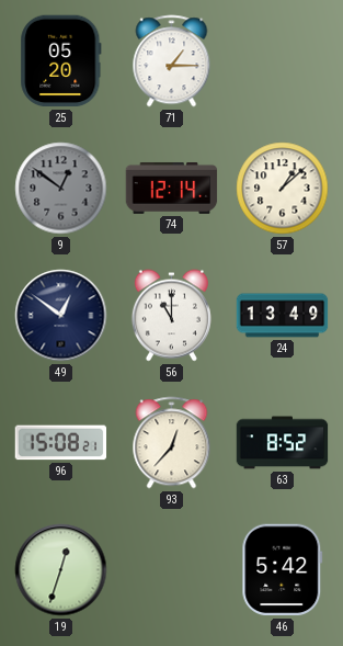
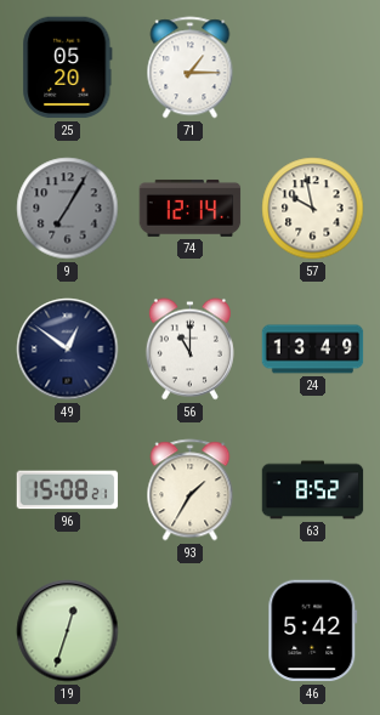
9: 12:51 -> 7:05
57: 1:08 -> 9:58
93: 12:37 -> 1:35
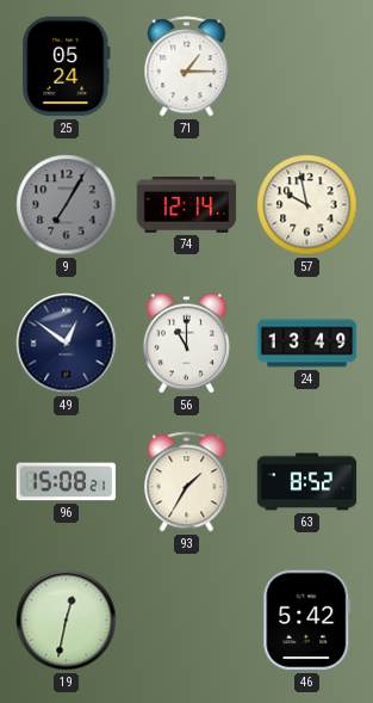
25: 05:20 -> 05:24
19: 12:33 -> 12:32
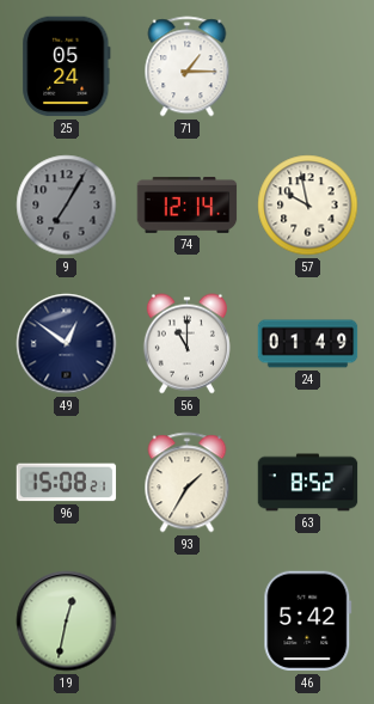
24: 13:49 -> 01:49
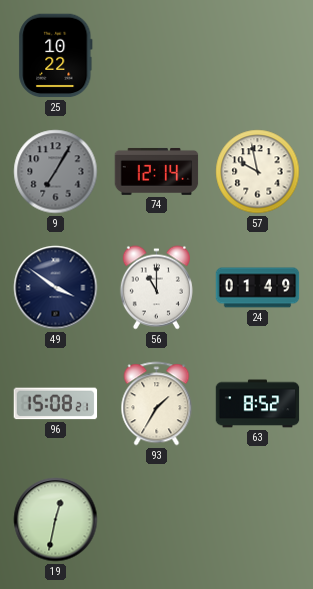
25: 05:24 -> 10:22
71: 1:15 -> none
49: 12:51 -> 3:51
46: 5:42 -> none
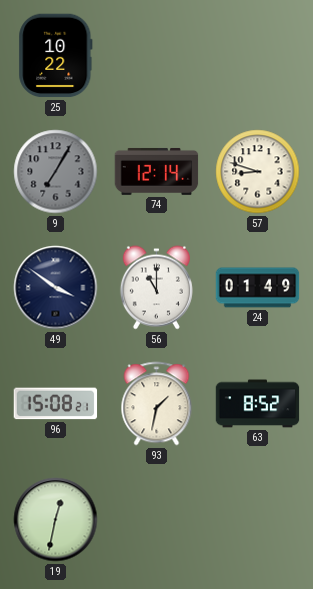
57: 9:58 -> 8:48
93: 1:35 -> 1:32
